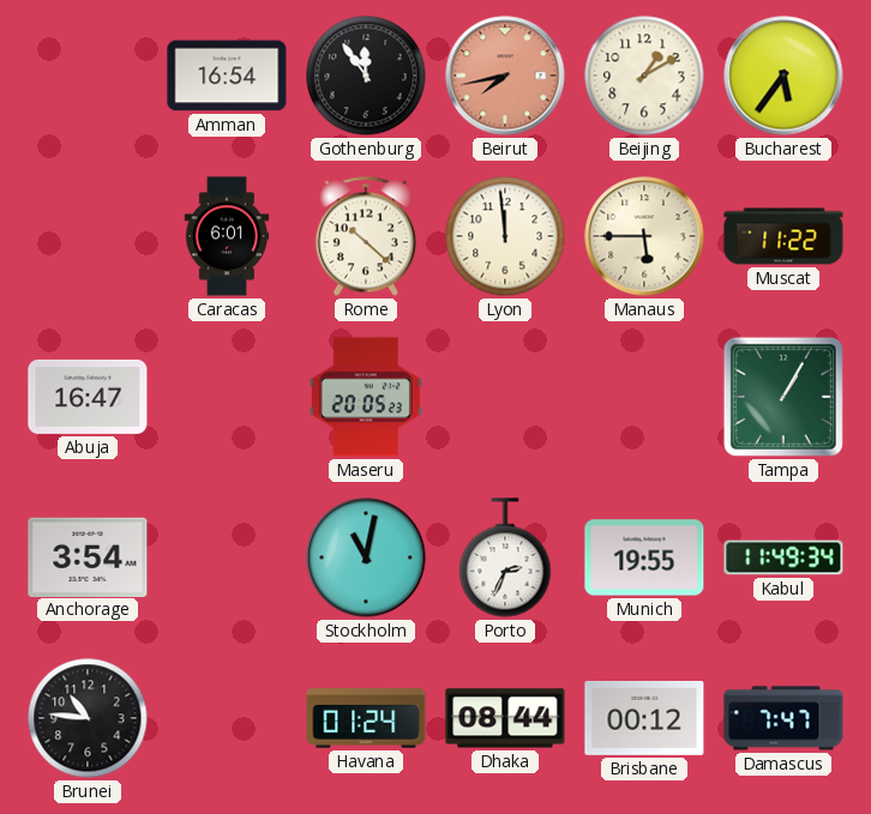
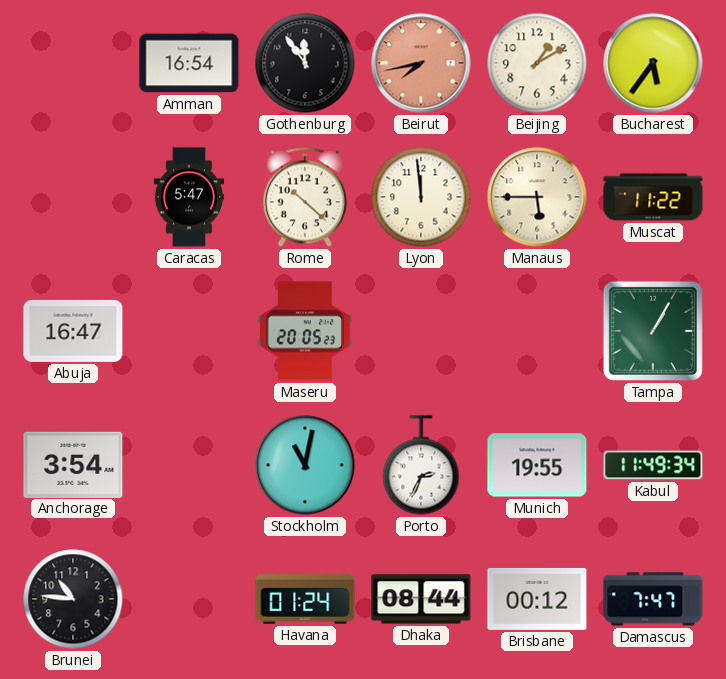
Caracas: 6:01 -> 5:47
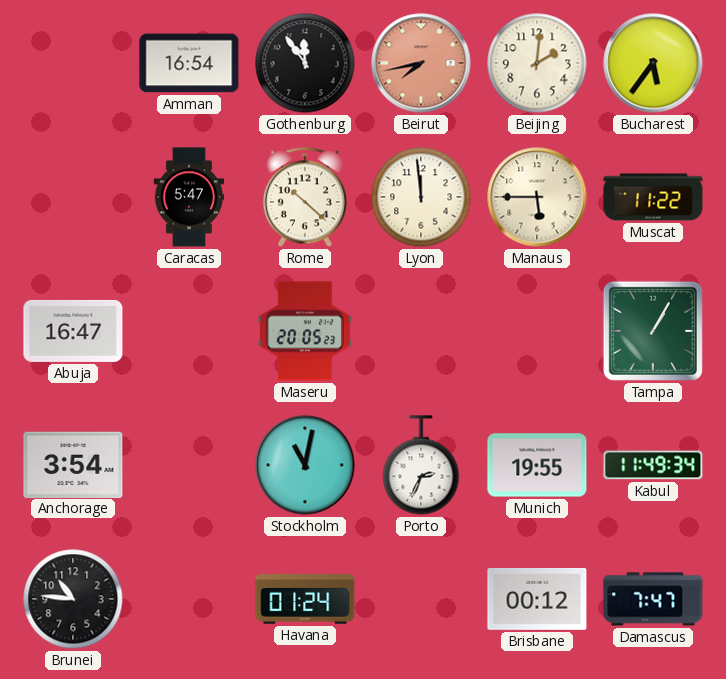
Beijing: 1:10 -> 2:01
Dhaka: 08:44 -> none
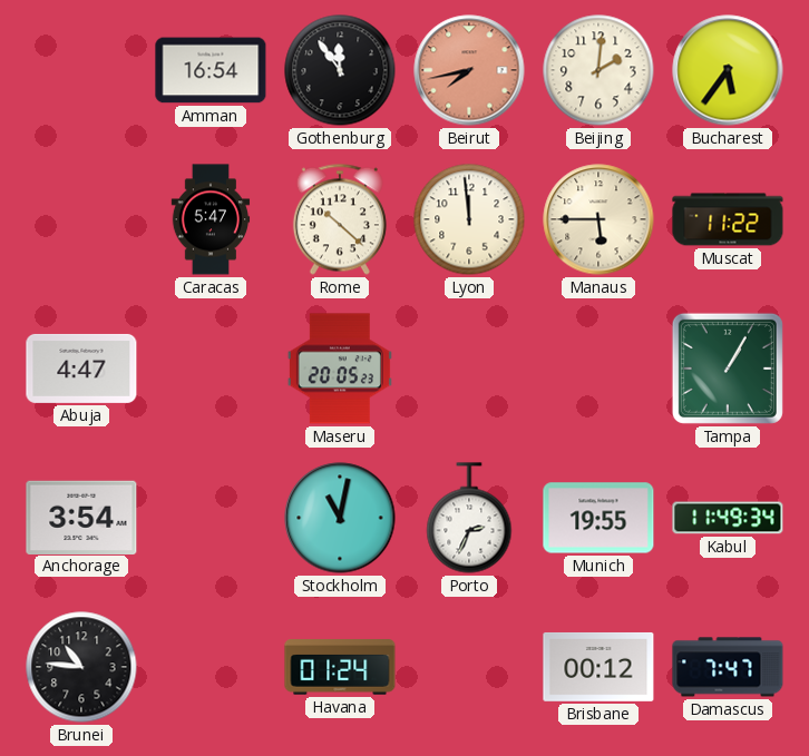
Abuja: 16:47 -> 4:47
